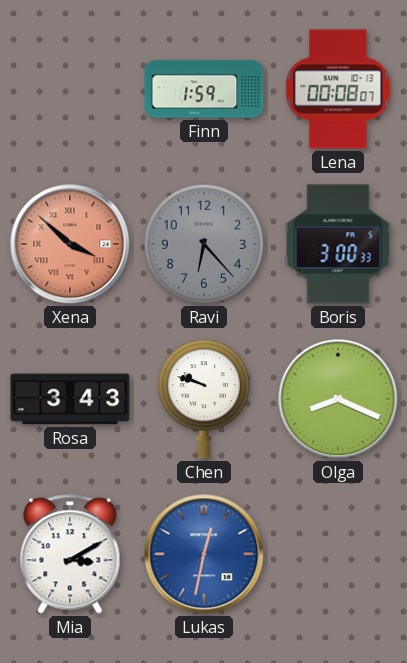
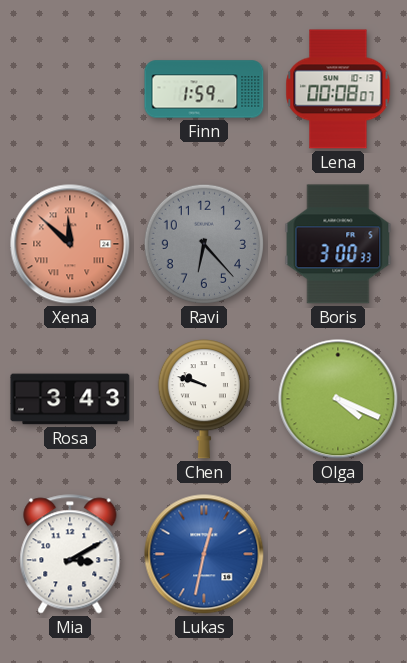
Xena: 3:52 -> 11:52
Olga: 8:19 -> 4:19
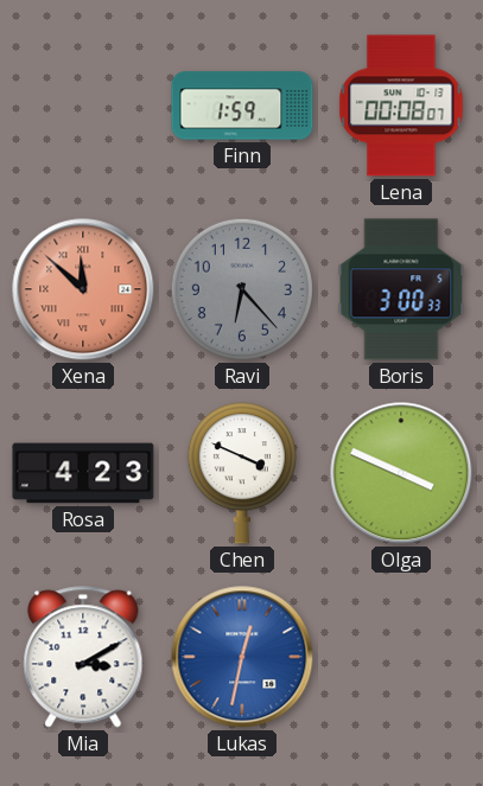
Rosa: 3:43 -> 4:23
Chen: 9:48 -> 3:49
Olga: 4:19 -> 3:49
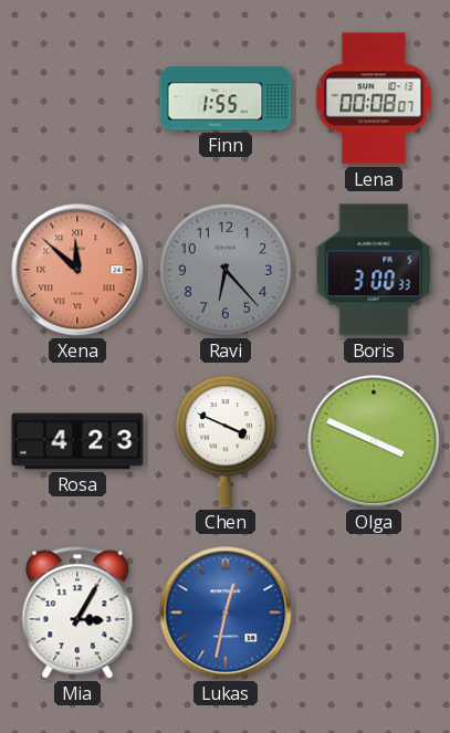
Finn: 1:59 -> 1:55
Mia: 3:10 -> 3:05
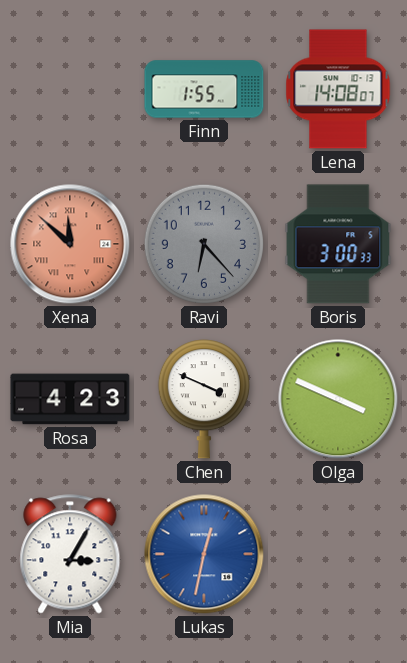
Lena: 00:08 -> 14:08
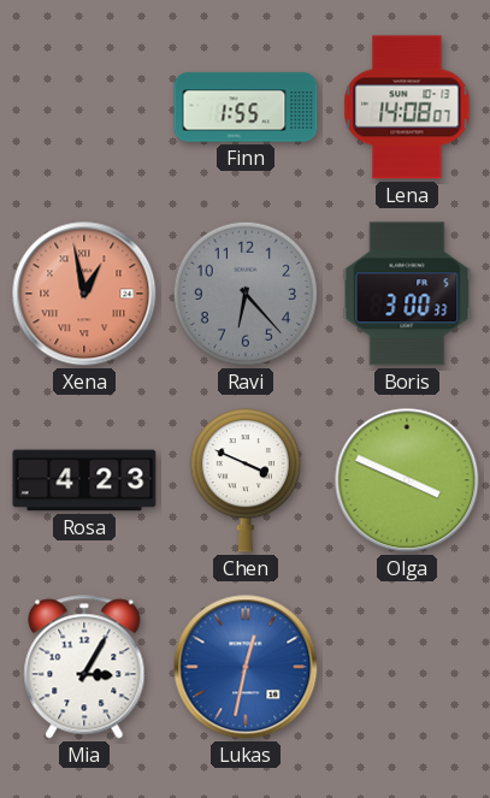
Xena: 11:52 -> 12:58
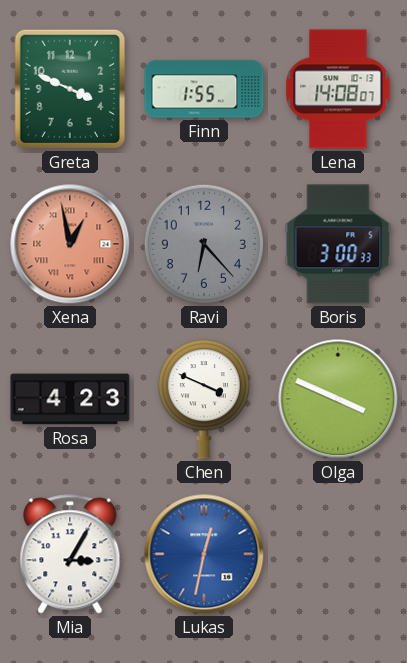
Greta: none -> 3:49
